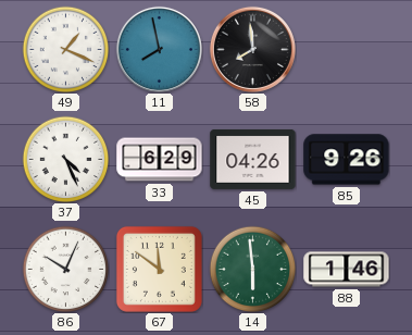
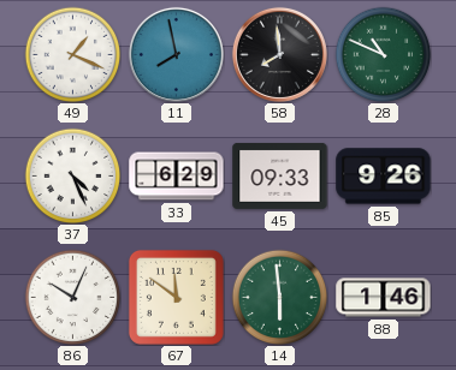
28: none -> 10:49
45: 04:26 -> 09:33
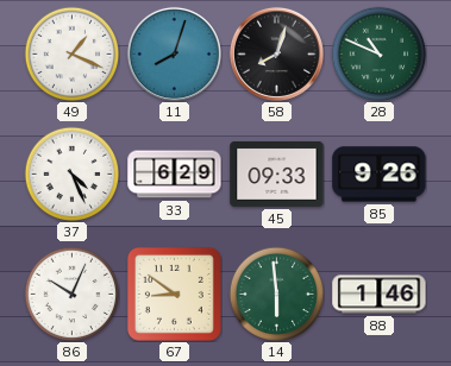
11: 7:58 -> 8:03
58: 7:59 -> 8:03
67: 11:51 -> 8:51
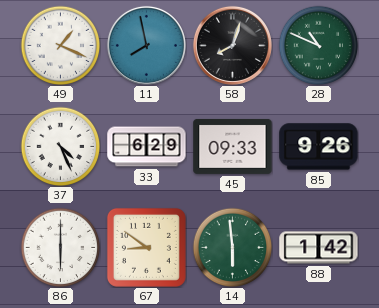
11: 8:03 -> 7:58
86: 10:04 -> 6:00
88: 1:46 -> 1:42
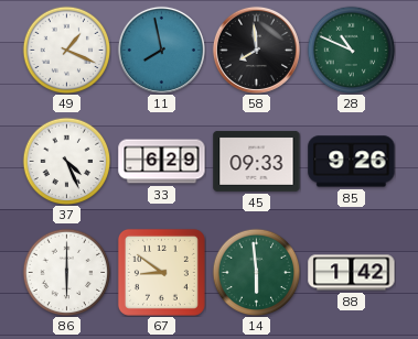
58: 8:03 -> 7:59
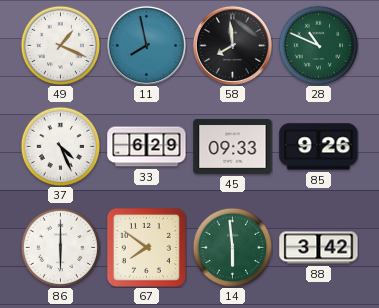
67: 8:51 -> 7:51
88: 1:42 -> 3:42
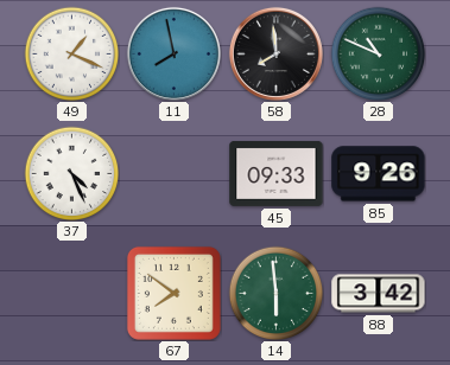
33: 6:29 -> none
86: 6:00 -> none
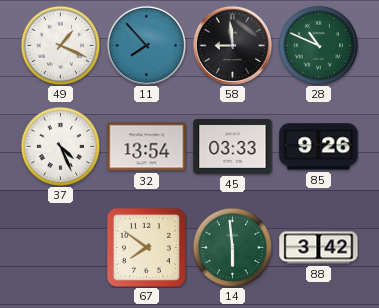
11: 7:58 -> 7:53
58: 7:59 -> 8:59
32: none -> 13:54
45: 09:33 -> 03:33
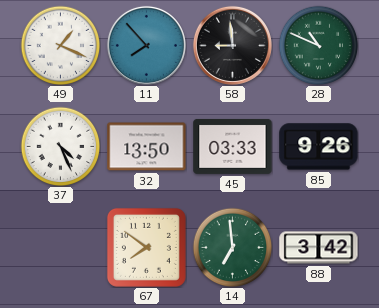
32: 13:54 -> 13:50
14: 5:59 -> 6:59
